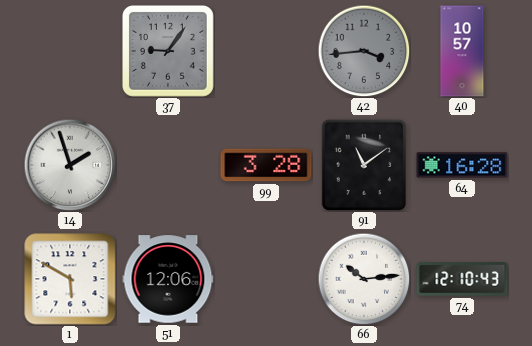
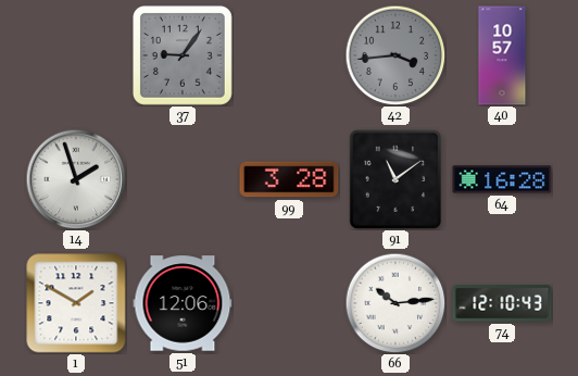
1: 5:50 -> 1:50
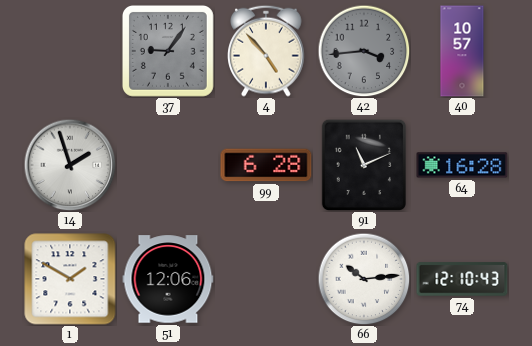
4: none -> 4:53
99: 3:28 -> 6:28
91: 11:09 -> 11:11
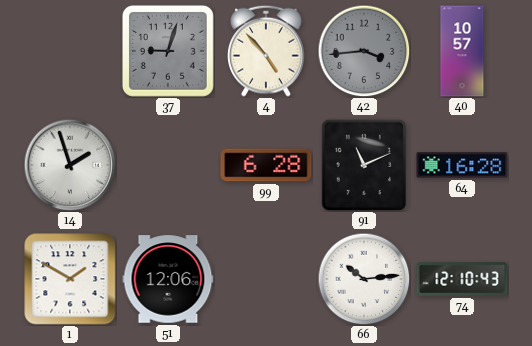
37: 9:06 -> 9:03
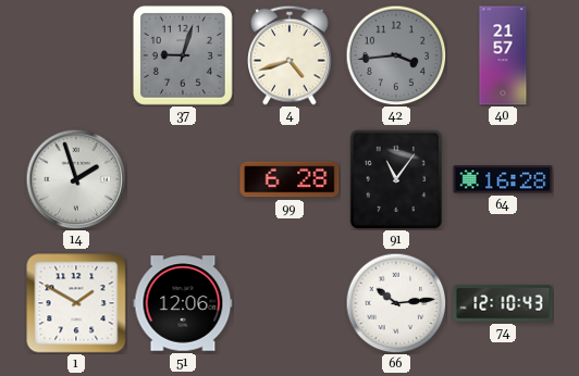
4: 4:53 -> 4:42
40: 10:57 -> 21:57
91: 11:11 -> 11:06
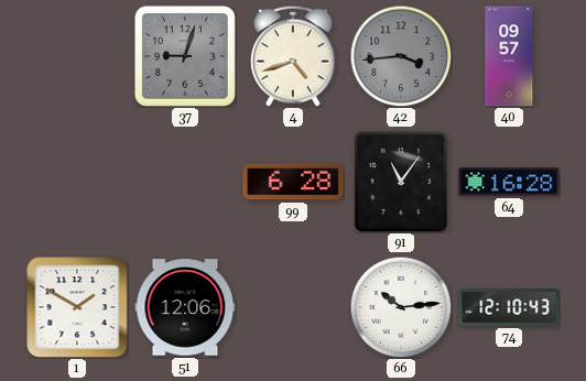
40: 21:57 -> 09:57
14: 1:57 -> none
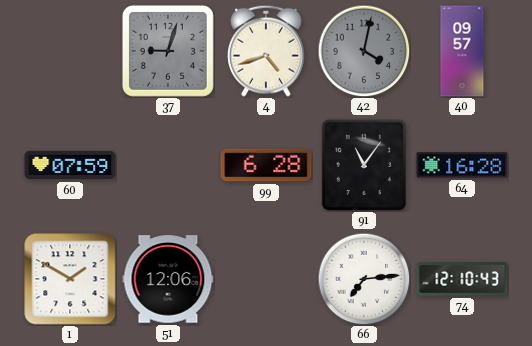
42: 3:44 -> 4:02
60: none -> 07:59
66: 10:14 -> 7:14
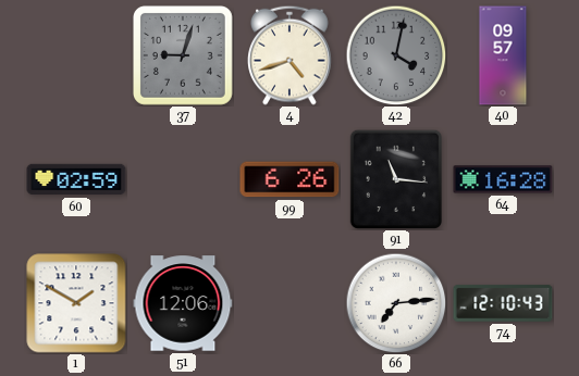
60: 07:59 -> 02:59
99: 6:28 -> 6:26
91: 11:06 -> 11:16
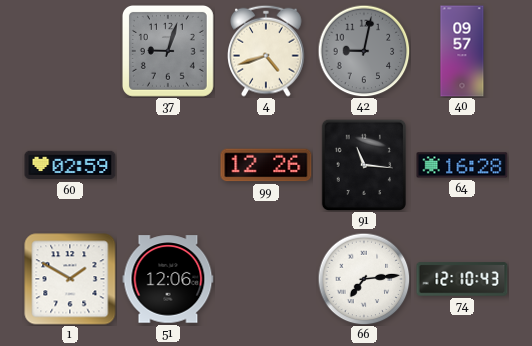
42: 4:02 -> 9:02
99: 6:26 -> 12:26
